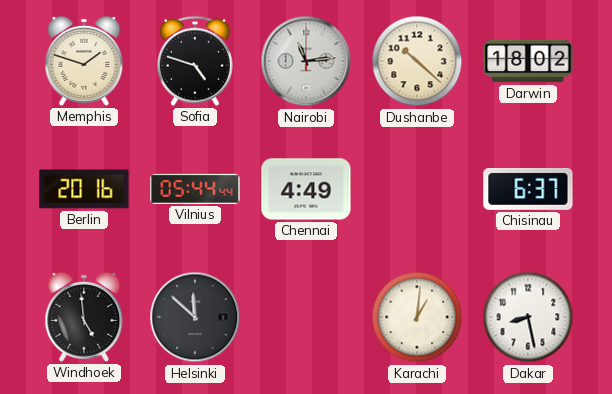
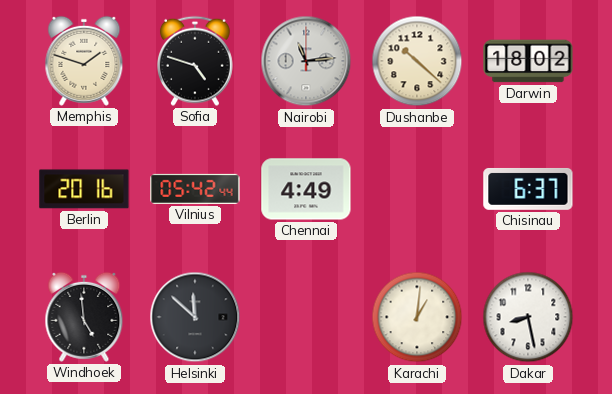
Vilnius: 05:44 -> 05:42
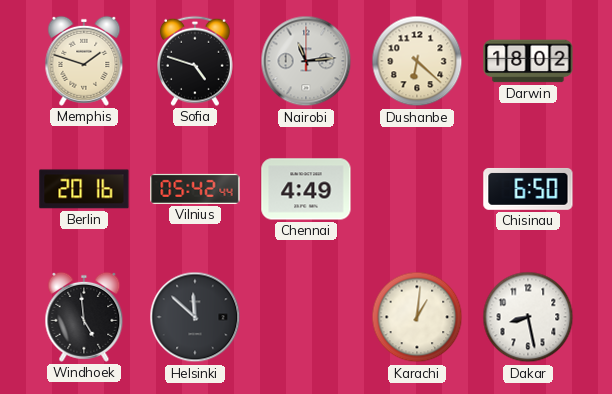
Dushanbe: 10:22 -> 6:22
Chisinau: 6:37 -> 6:50
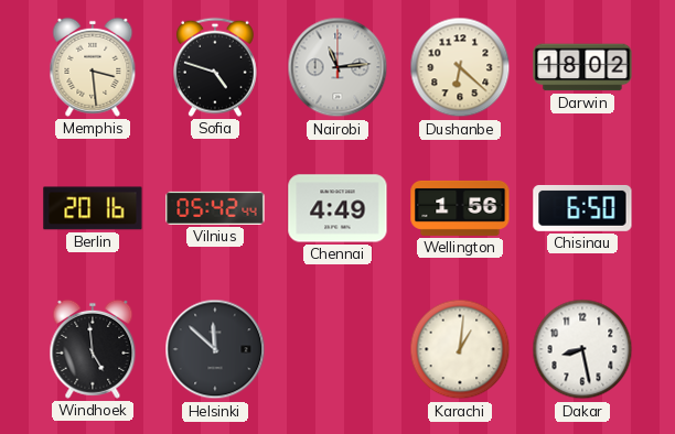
Memphis: 1:48 -> 3:29
Wellington: none -> 1:56
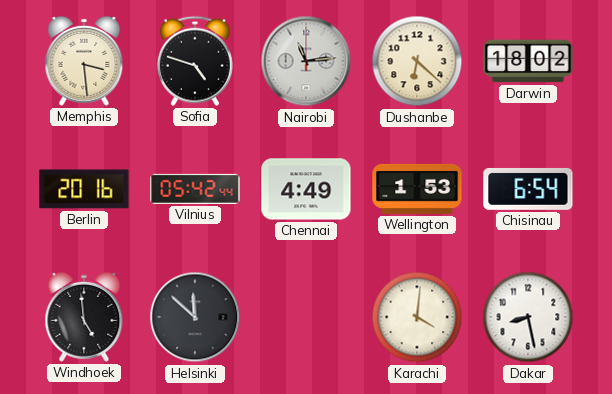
Wellington: 1:56 -> 1:53
Chisinau: 6:50 -> 6:54
Karachi: 1:01 -> 4:01
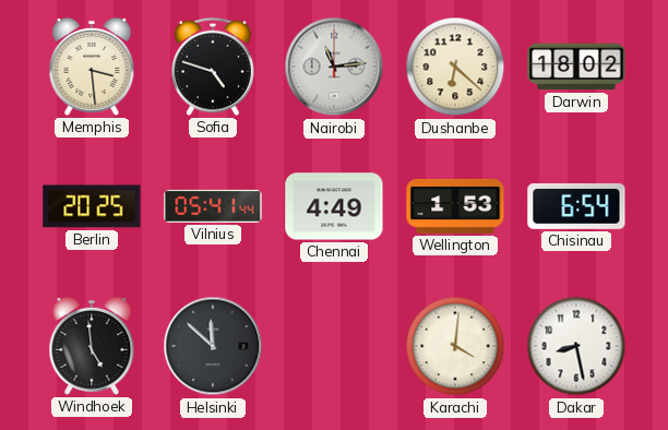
Berlin: 20:16 -> 20:25
Vilnius: 05:42 -> 05:41
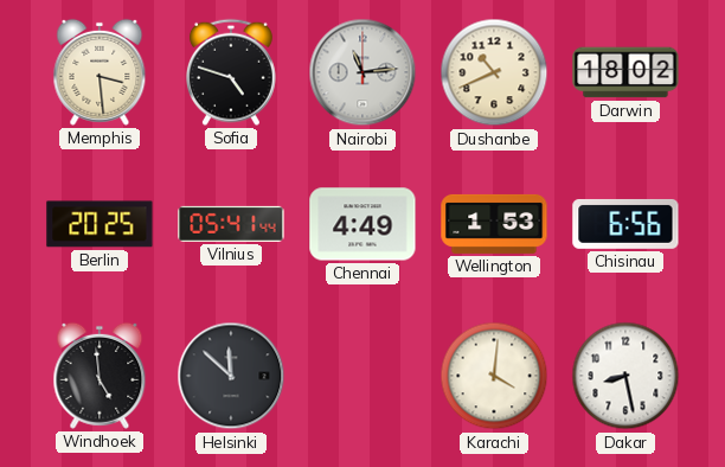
Dushanbe: 6:22 -> 10:41
Chisinau: 6:54 -> 6:56
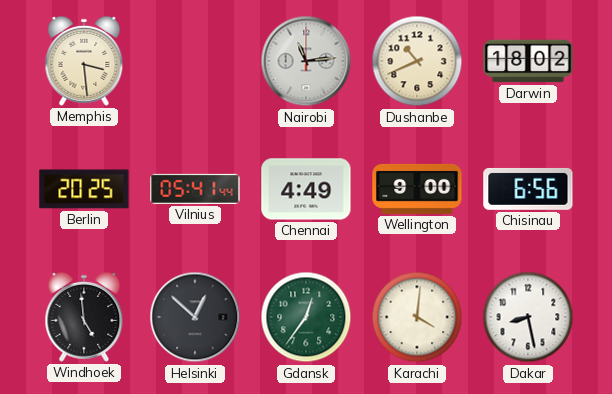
Sofia: 4:48 -> none
Wellington: 1:53 -> 9:00
Helsinki: 11:52 -> 12:52
Gdansk: none -> 12:36
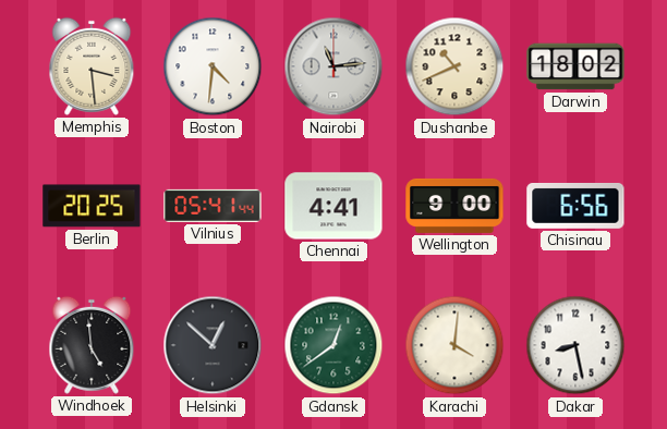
Boston: none -> 4:31
Chennai: 4:49 -> 4:41
Gdansk: 12:36 -> 12:39
